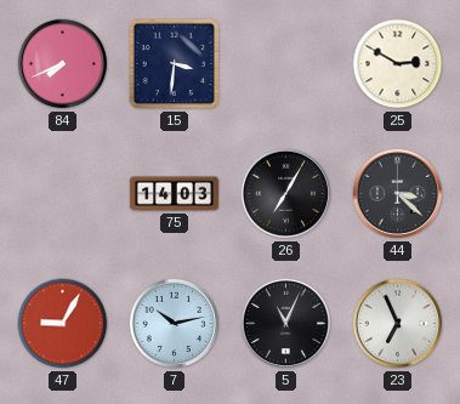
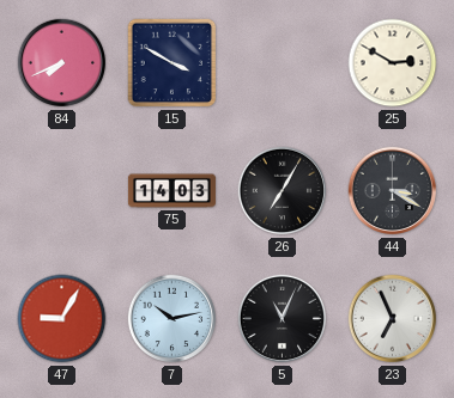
15: 3:31 -> 3:50
44: 3:22 -> 3:20
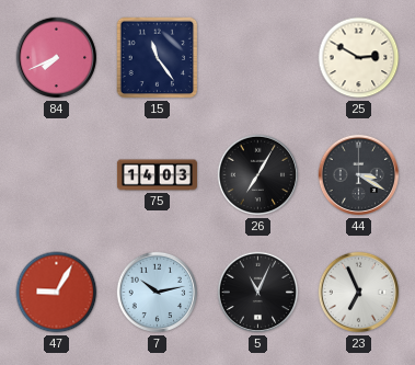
15: 3:50 -> 11:24
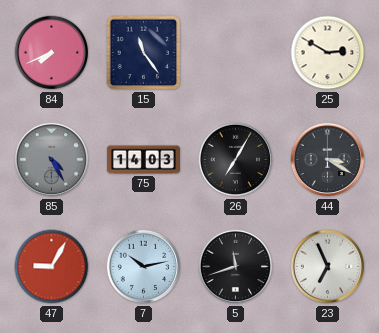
85: none -> 4:25
5: 11:04 -> 11:42
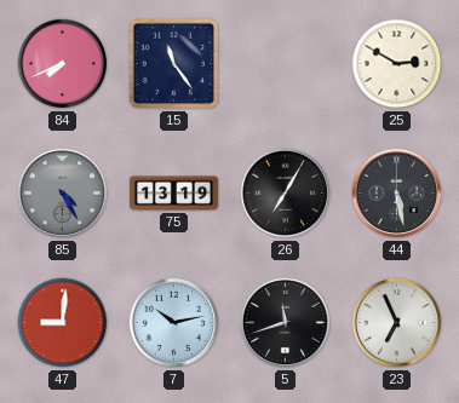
75: 14:03 -> 13:19
44: 3:20 -> 5:28
47: 9:05 -> 9:01
